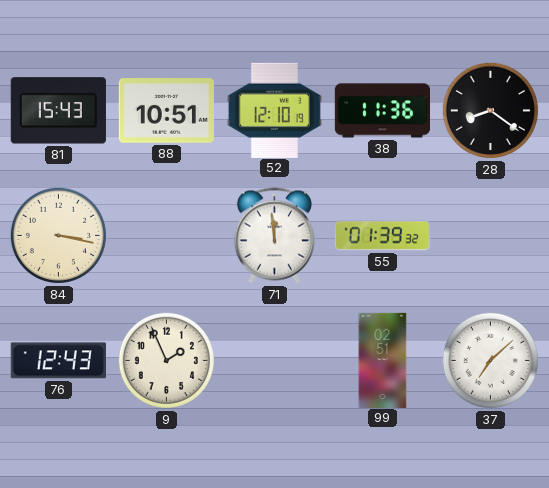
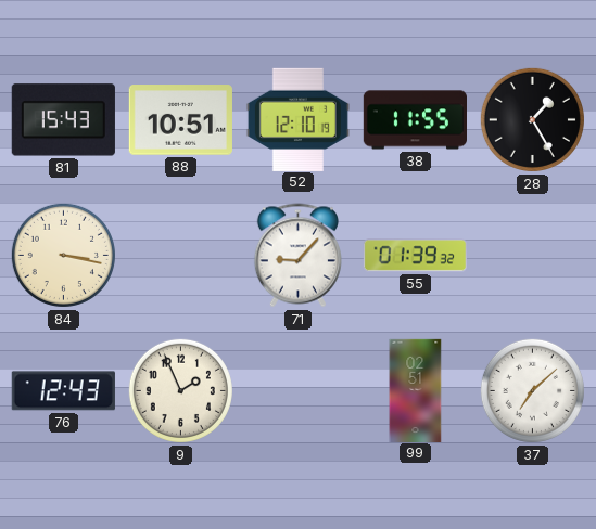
38: 11:36 -> 11:55
28: 8:21 -> 1:25
71: 11:59 -> 9:07
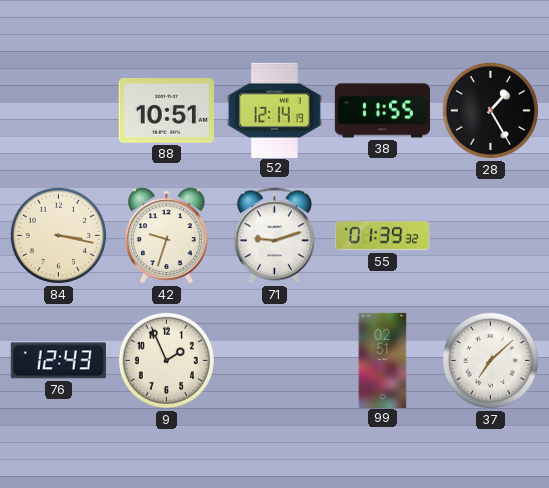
81: 15:43 -> none
52: 12:10 -> 12:14
42: none -> 9:33
71: 9:07 -> 9:12
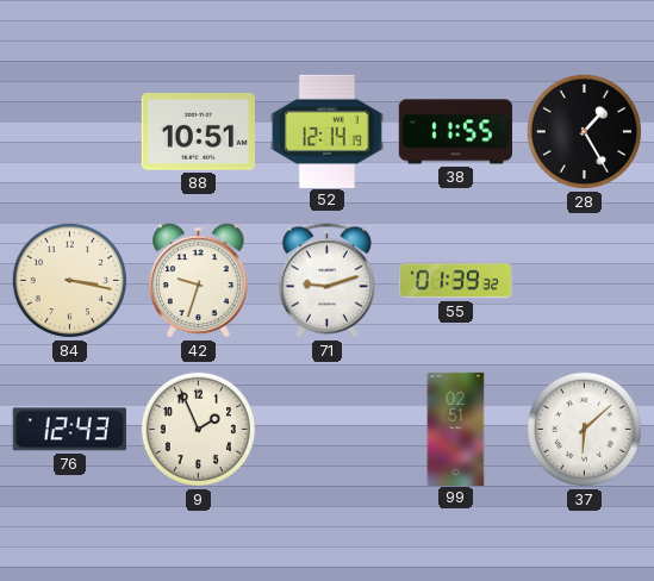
37: 7:08 -> 6:08
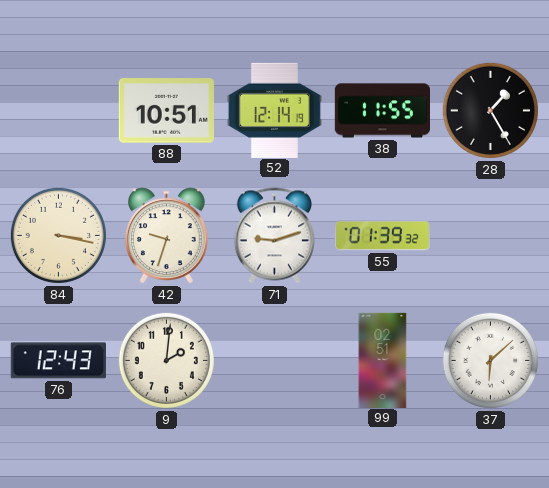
9: 1:56 -> 2:01
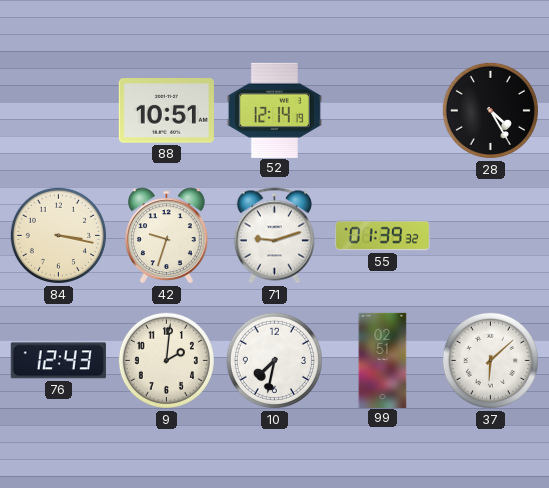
38: 11:55 -> none
28: 1:25 -> 4:25
10: none -> 7:32
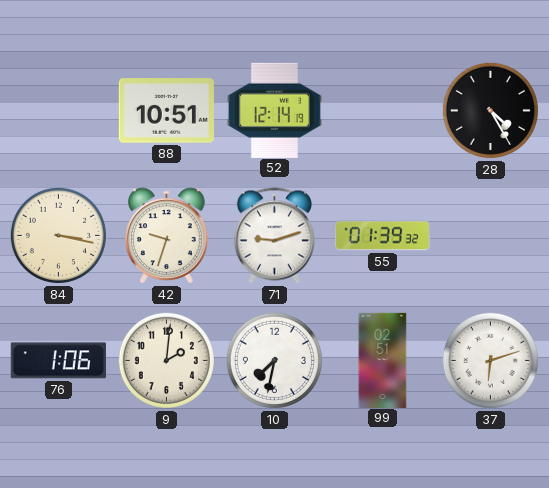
76: 12:43 -> 1:06
37: 6:08 -> 6:12
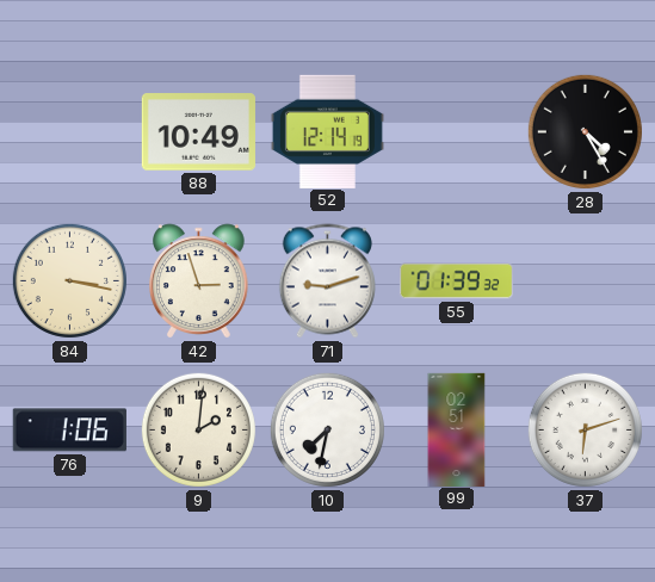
88: 10:51 -> 10:49
42: 9:33 -> 2:57
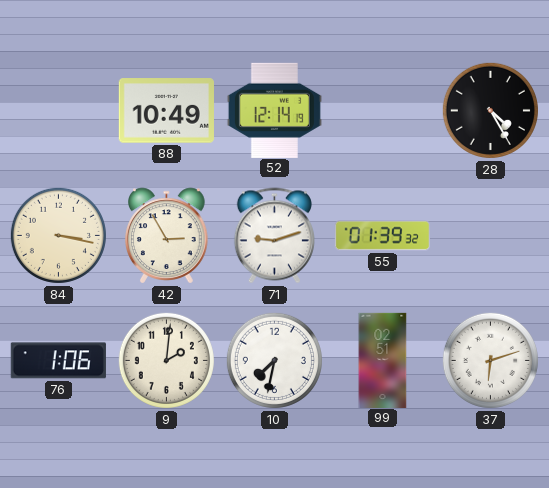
42: 2:57 -> 2:55
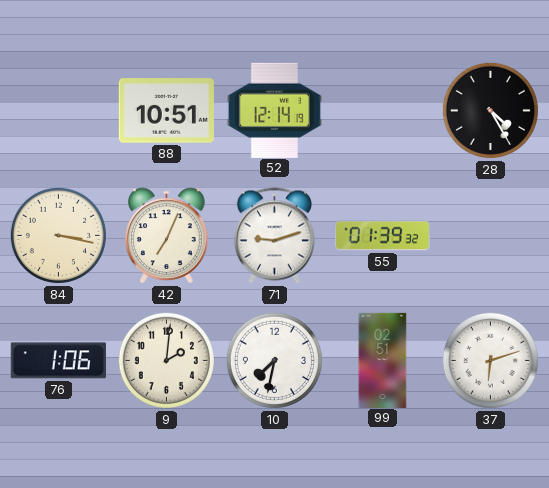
88: 10:49 -> 10:51
42: 2:55 -> 7:04
